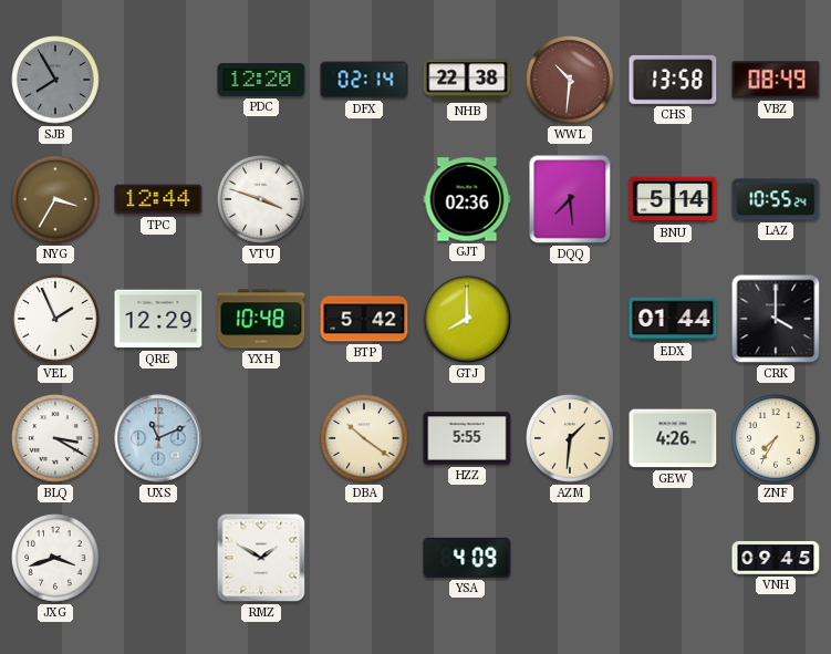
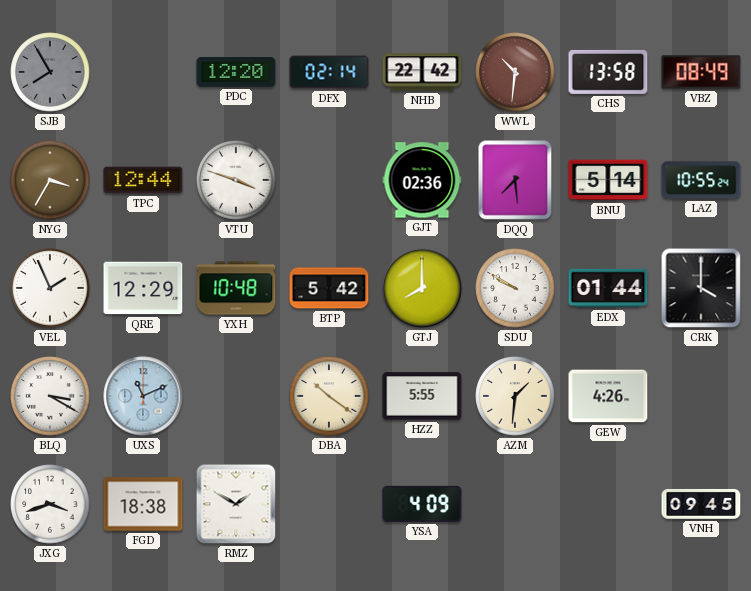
NHB: 22:38 -> 22:42
SDU: none -> 9:50
ZNF: 7:35 -> none
FGD: none -> 18:38
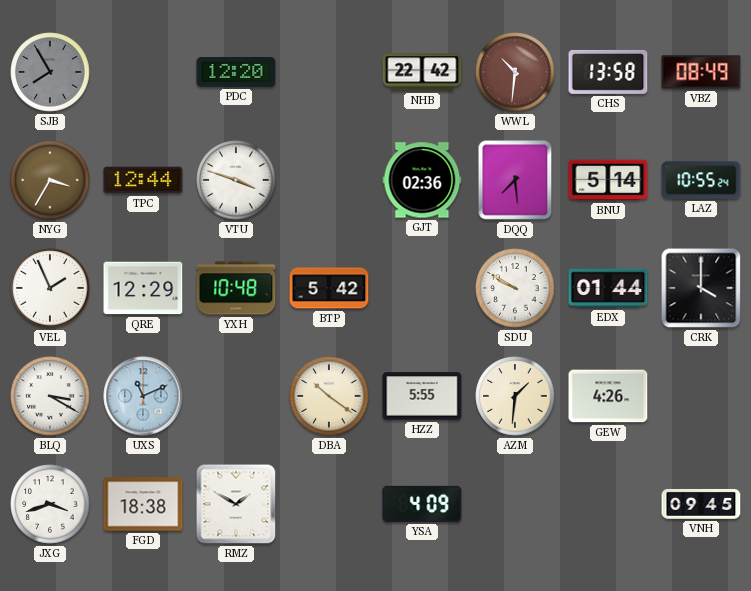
DFX: 02:14 -> none
GTJ: 8:00 -> none
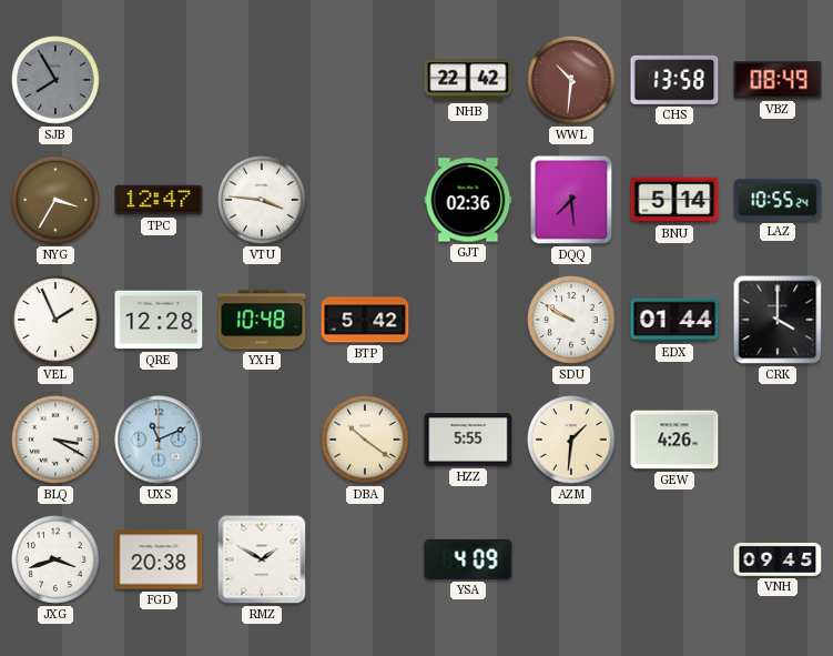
PDC: 12:20 -> none
TPC: 12:44 -> 12:47
VTU: 3:48 -> 3:46
QRE: 12:29 -> 12:28
FGD: 18:38 -> 20:38
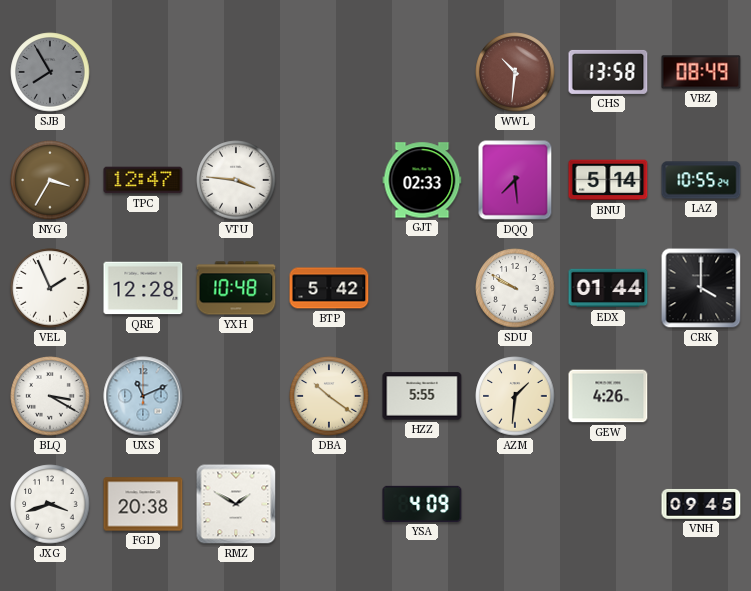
NHB: 22:42 -> none
GJT: 02:36 -> 02:33
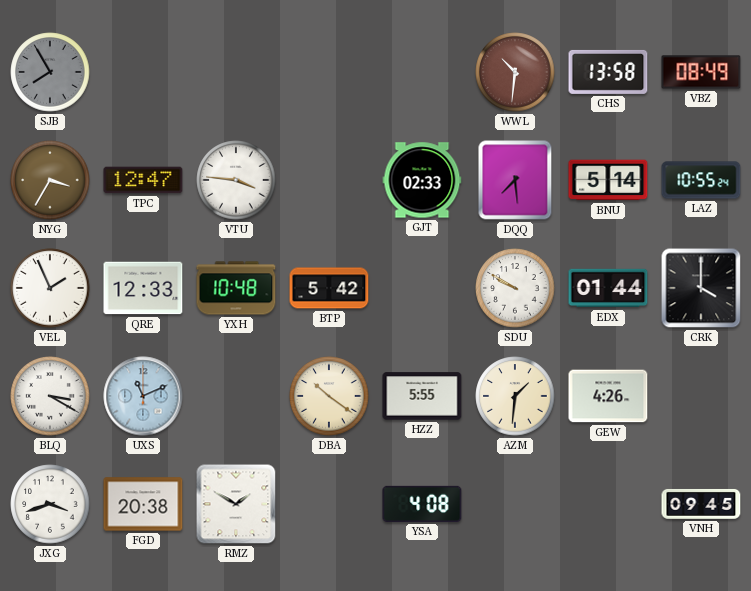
QRE: 12:28 -> 12:33
YSA: 4:09 -> 4:08
